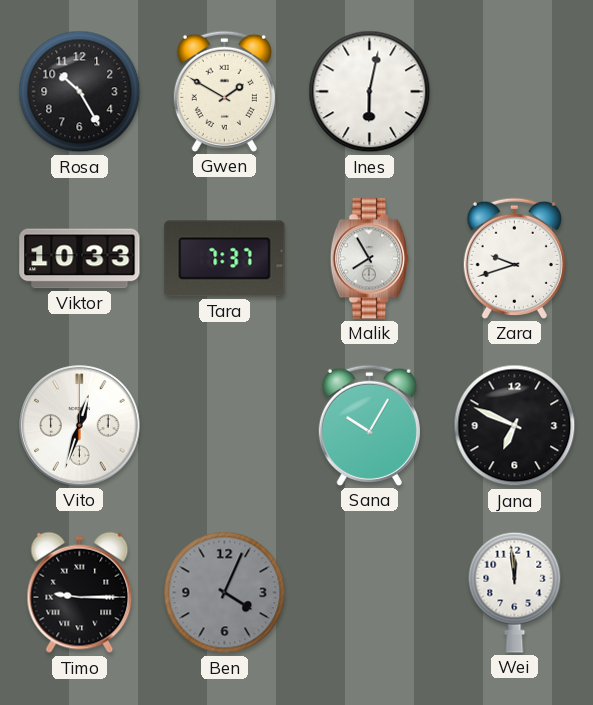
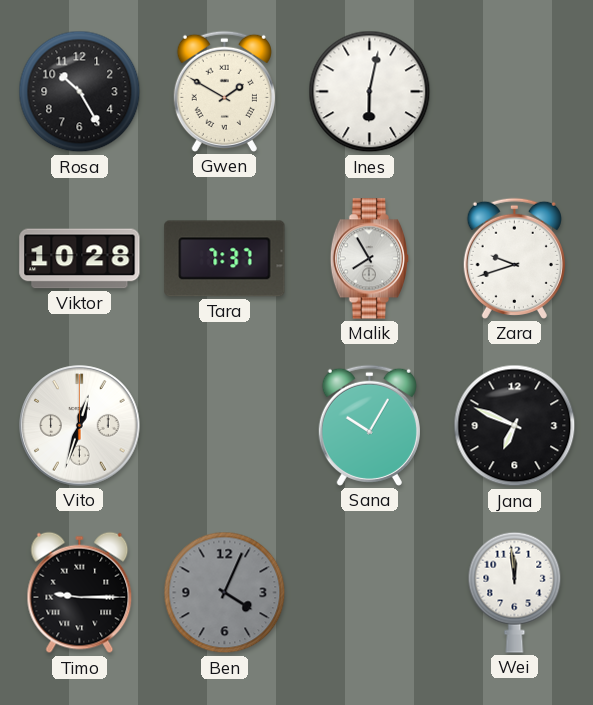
Viktor: 10:33 -> 10:28
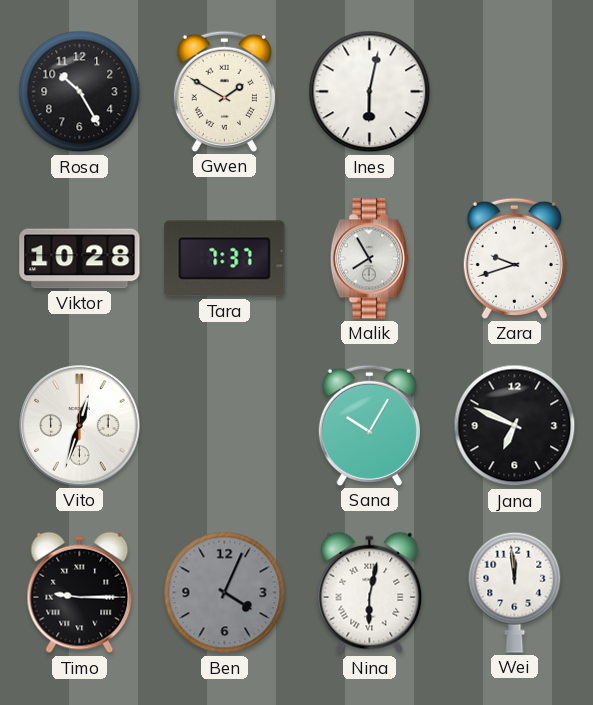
Nina: none -> 6:02
